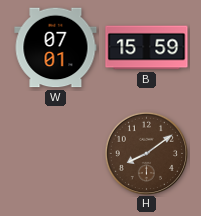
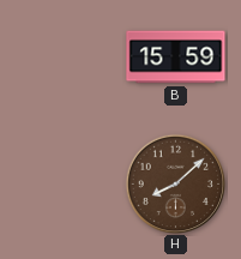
W: 07:01 -> none
H: 8:09 -> 8:08
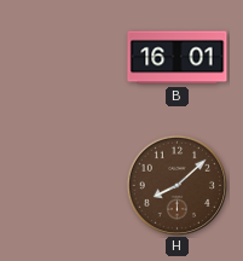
B: 15:59 -> 16:01
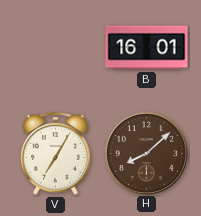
V: none -> 7:05
